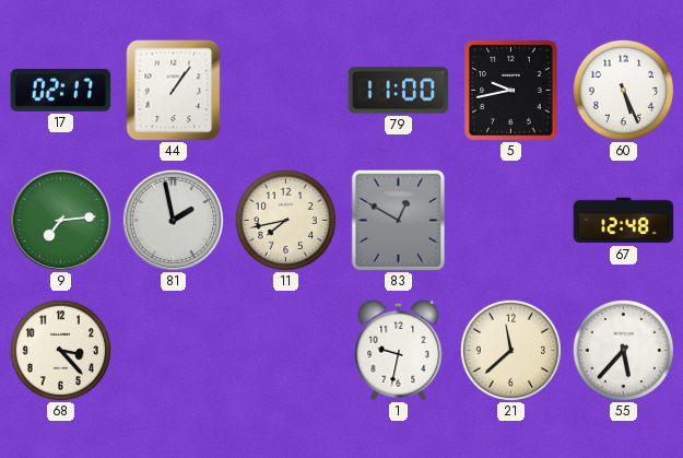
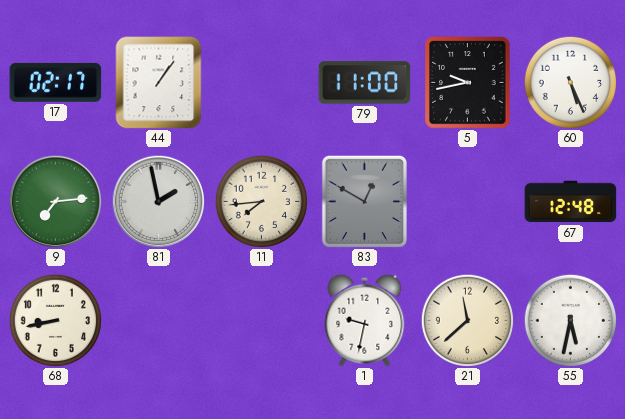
11: 7:43 -> 7:44
68: 3:23 -> 8:43
55: 5:37 -> 5:32
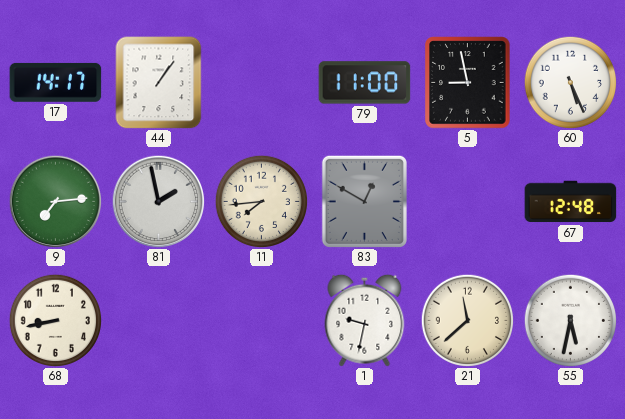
17: 02:17 -> 14:17
5: 9:43 -> 8:58
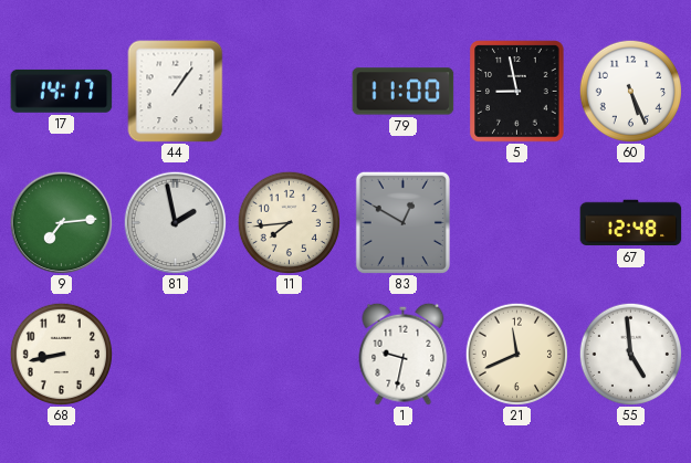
21: 11:38 -> 11:41
55: 5:32 -> 4:59
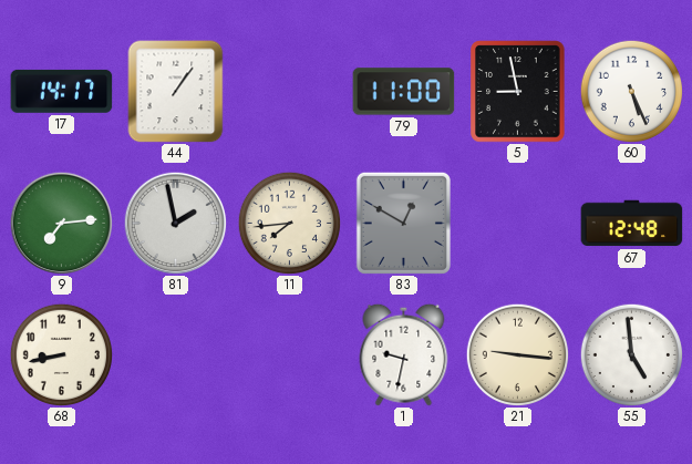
21: 11:41 -> 9:16
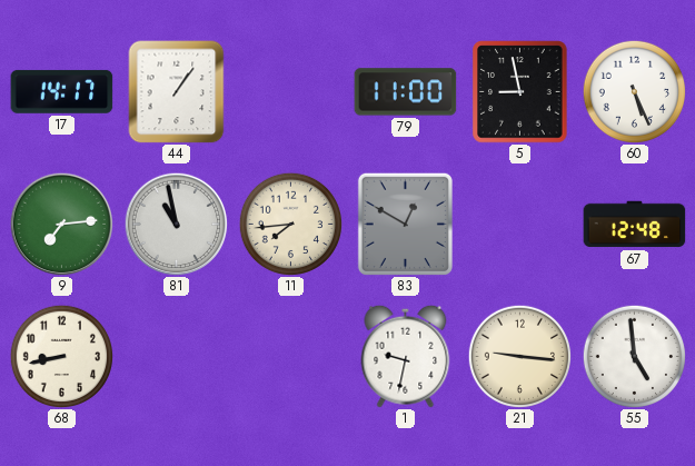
81: 1:58 -> 10:58
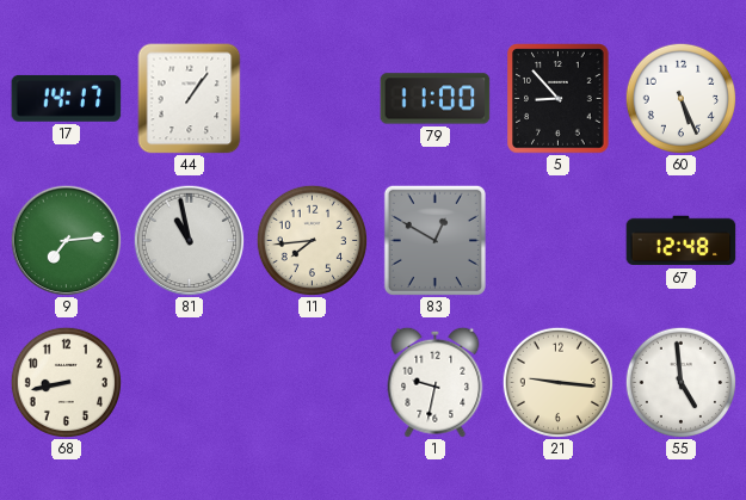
5: 8:58 -> 8:53
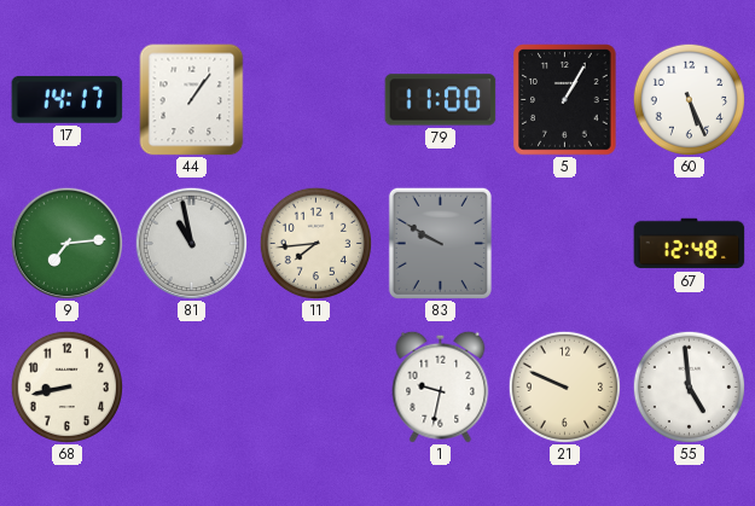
5: 8:53 -> 1:05
83: 12:50 -> 9:50
21: 9:16 -> 9:49
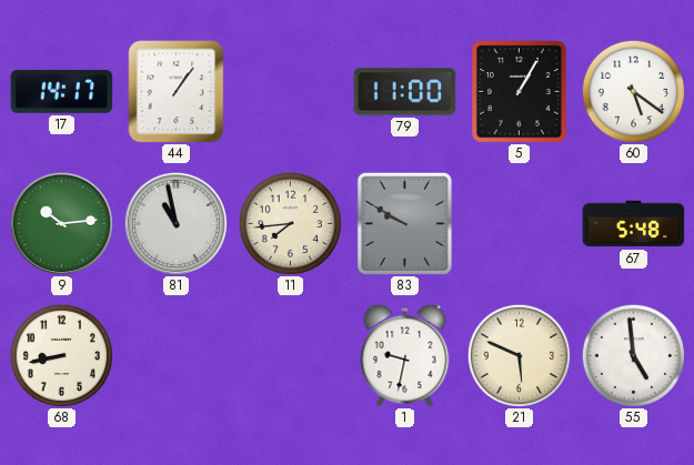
60: 5:26 -> 5:21
9: 7:14 -> 10:14
67: 12:48 -> 5:48
21: 9:49 -> 5:49
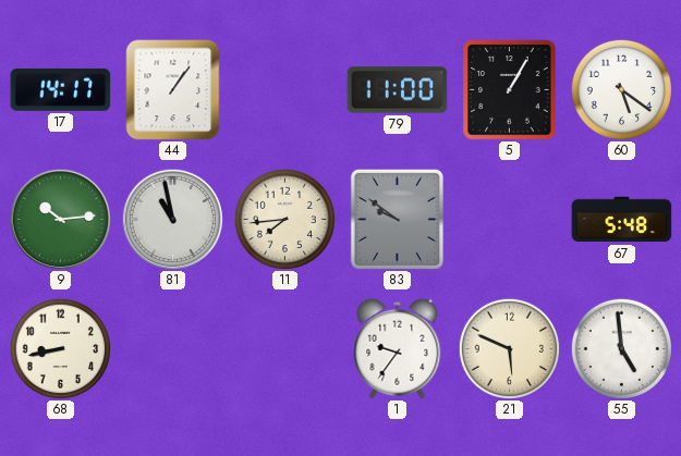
83: 9:50 -> 9:51
1: 9:32 -> 9:36
